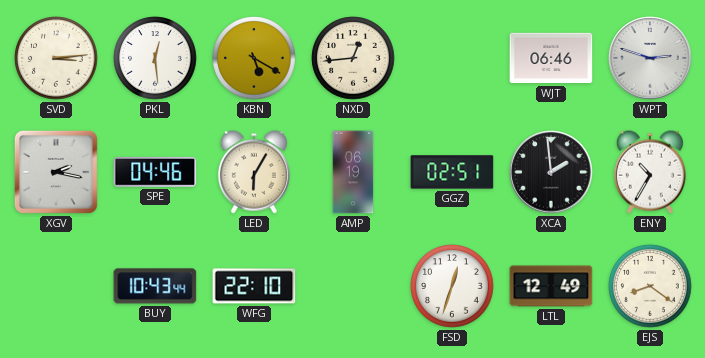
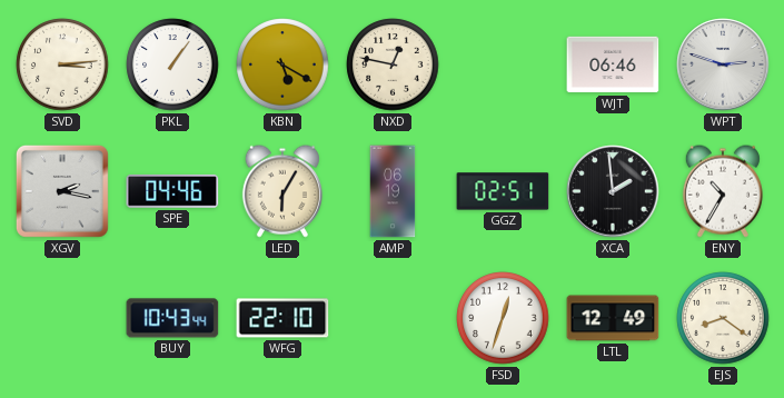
PKL: 12:29 -> 1:06
NXD: 12:44 -> 12:47
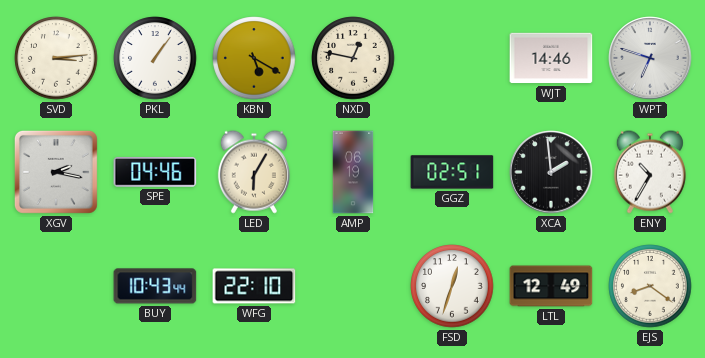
WJT: 06:46 -> 14:46
WPT: 2:48 -> 6:48
